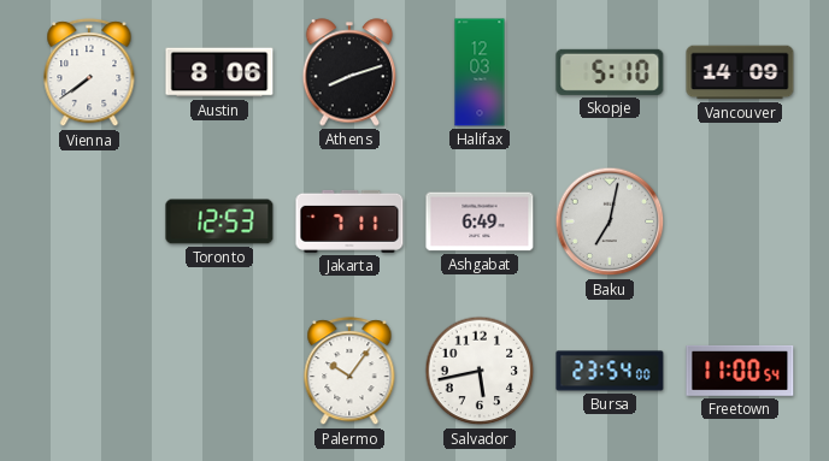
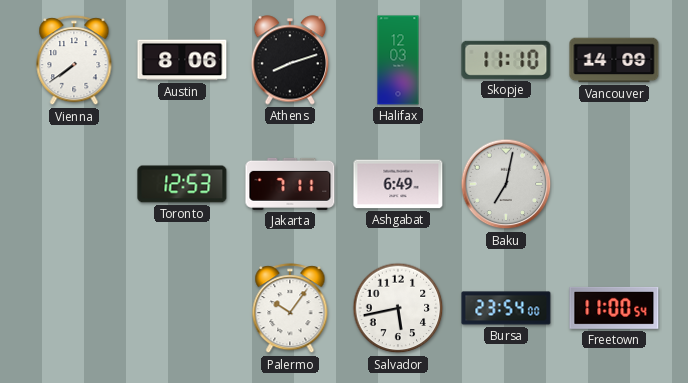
Skopje: 5:10 -> 11:10
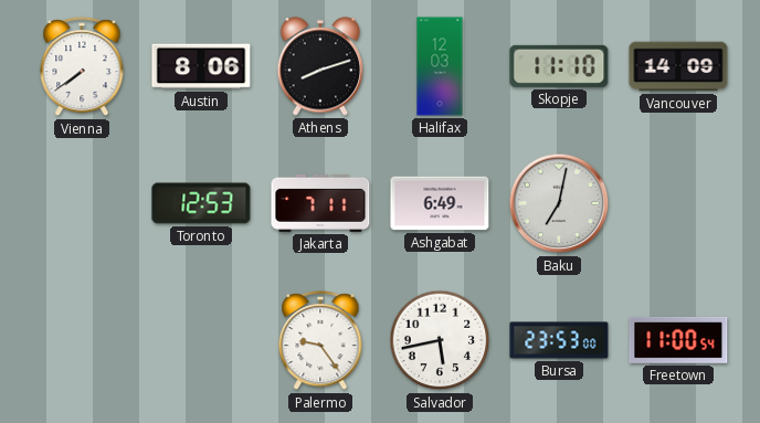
Palermo: 10:06 -> 9:24
Bursa: 23:54 -> 23:53
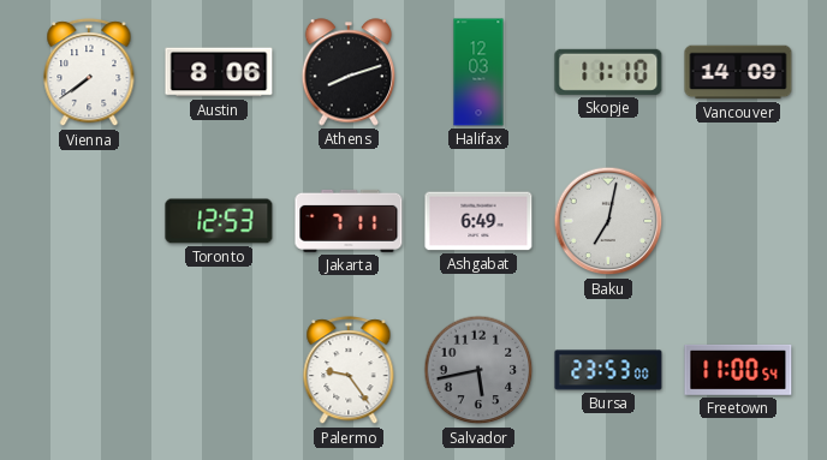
Salvador dial: white -> grey
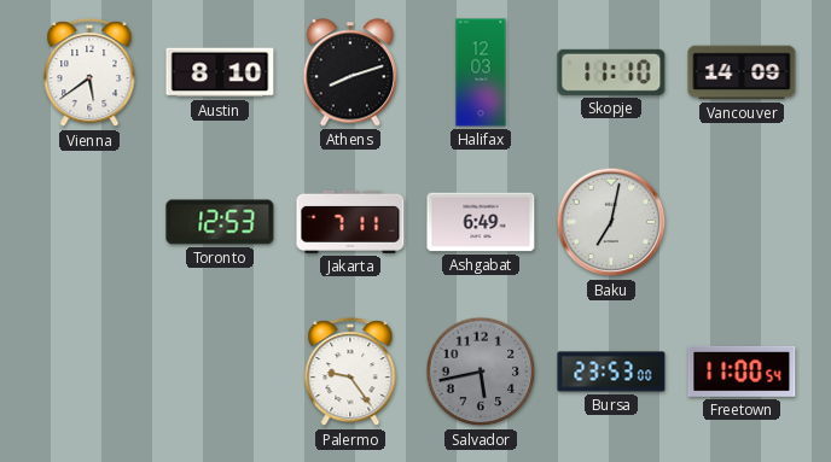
Vienna: 7:39 -> 5:39
Austin: 8:06 -> 8:10
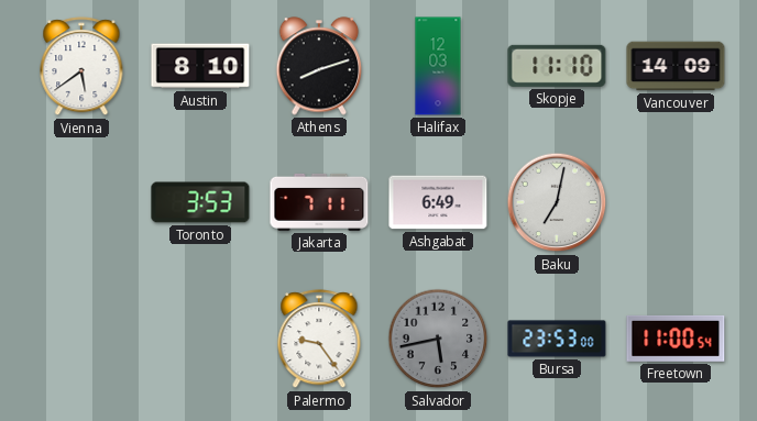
Toronto: 12:53 -> 3:53
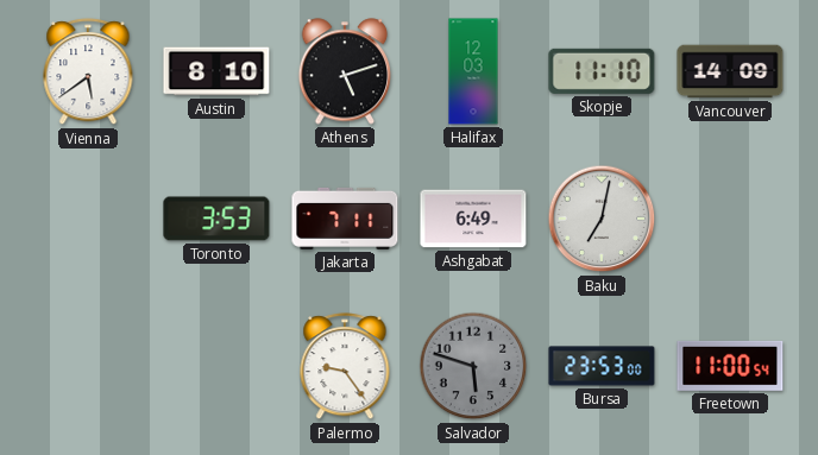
Athens: 8:12 -> 5:12
Salvador: 5:43 -> 5:48
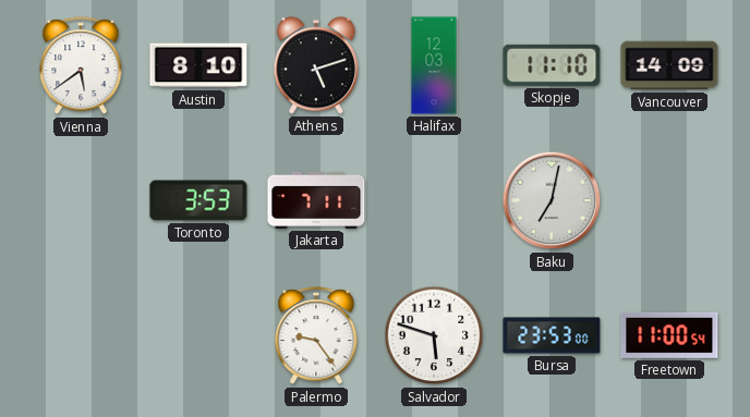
Ashgabat: 6:49 -> none
Salvador dial: grey -> white
